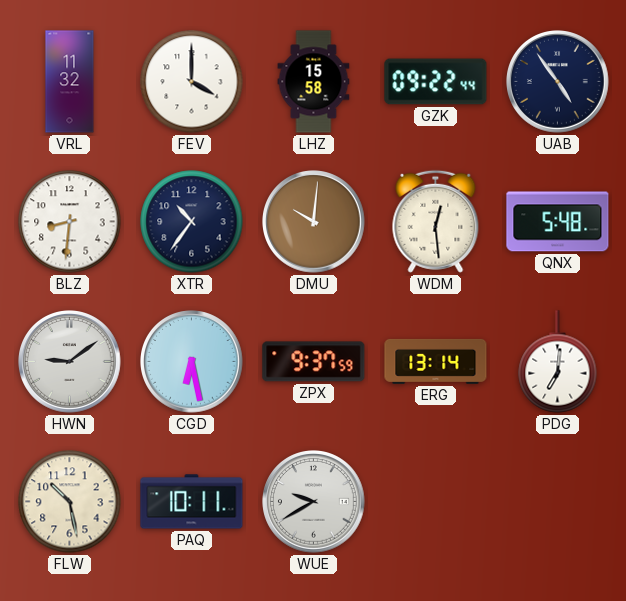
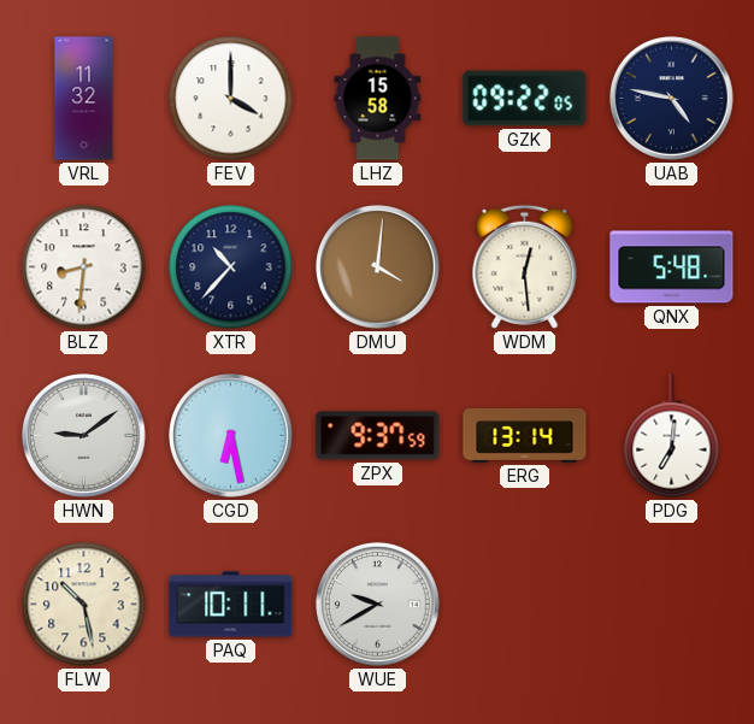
GZK: 09:22:44 -> 09:22:05
UAB: 4:54 -> 4:47
XTR: 10:36 -> 10:37
DMU: 10:01 -> 4:01
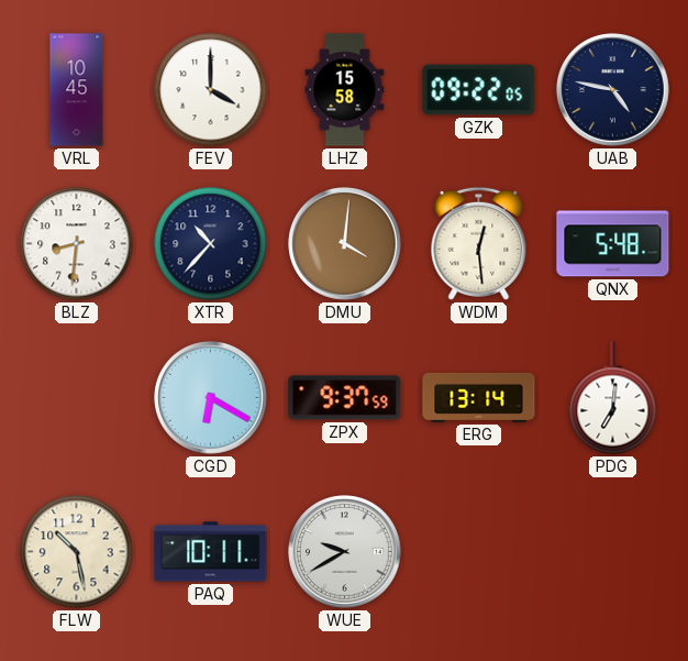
VRL: 11:32 -> 10:45
HWN: 9:09 -> none
CGD: 6:28 -> 6:20
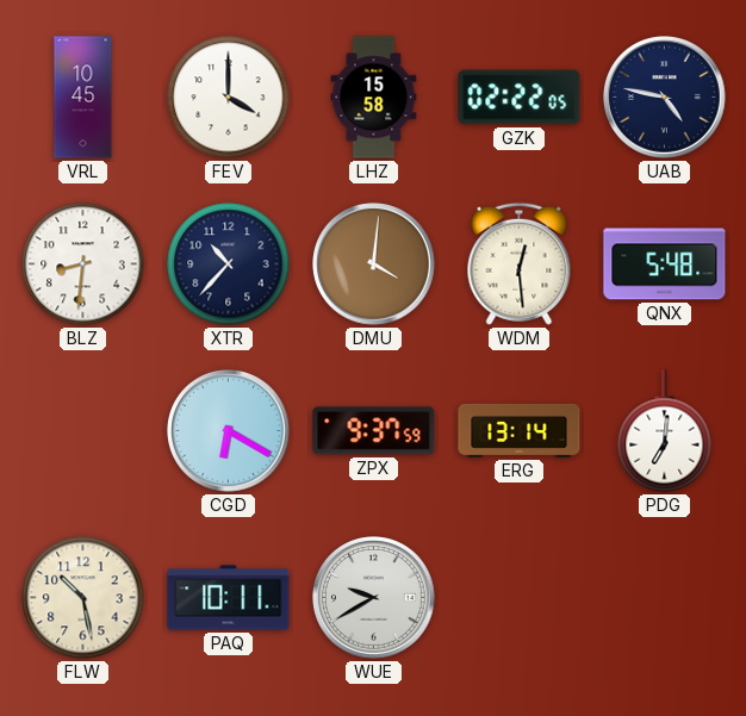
GZK: 09:22 -> 02:22
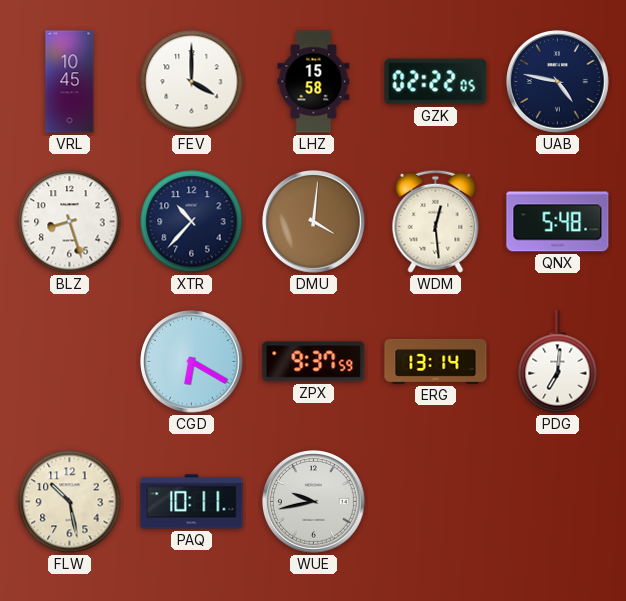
BLZ: 8:31 -> 8:27
WUE: 9:40 -> 9:43
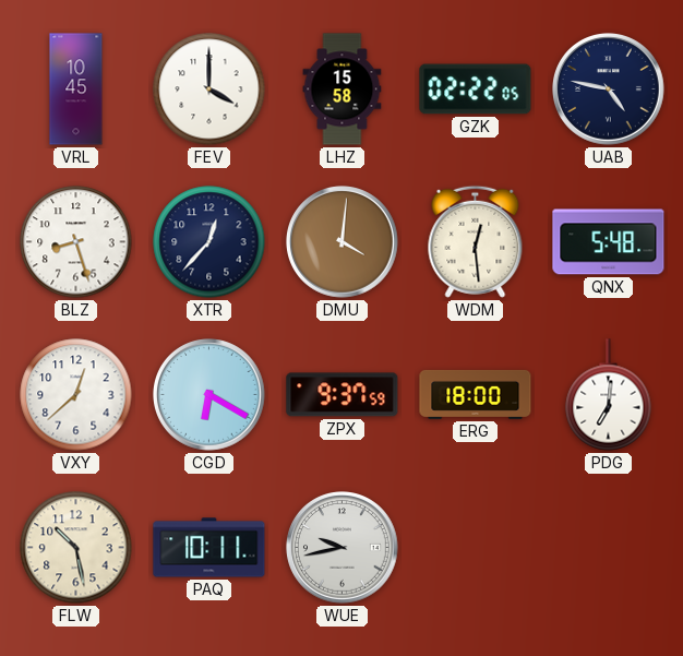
XTR: 10:37 -> 12:37
VXY: none -> 12:38
ERG: 13:14 -> 18:00
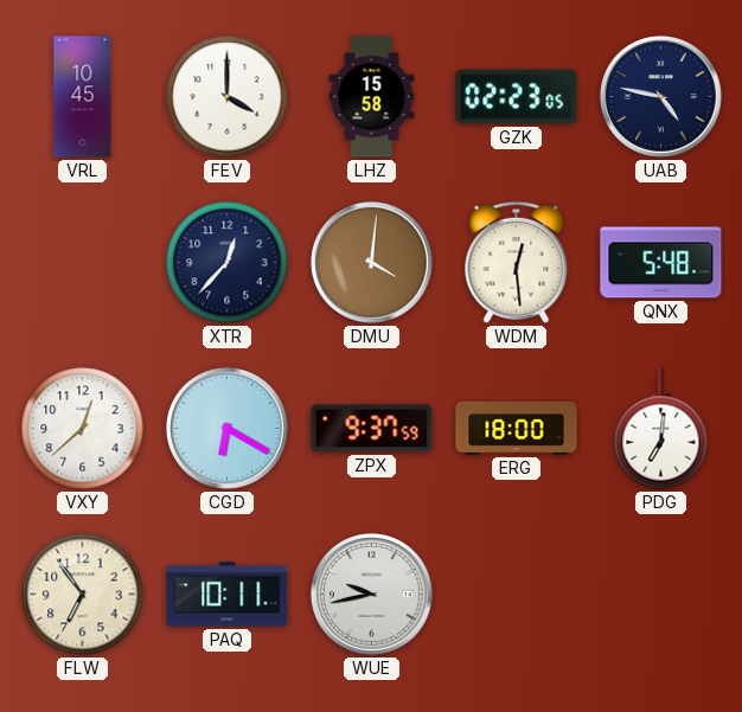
GZK: 02:22 -> 02:23
BLZ: 8:27 -> none
FLW: 10:28 -> 6:54
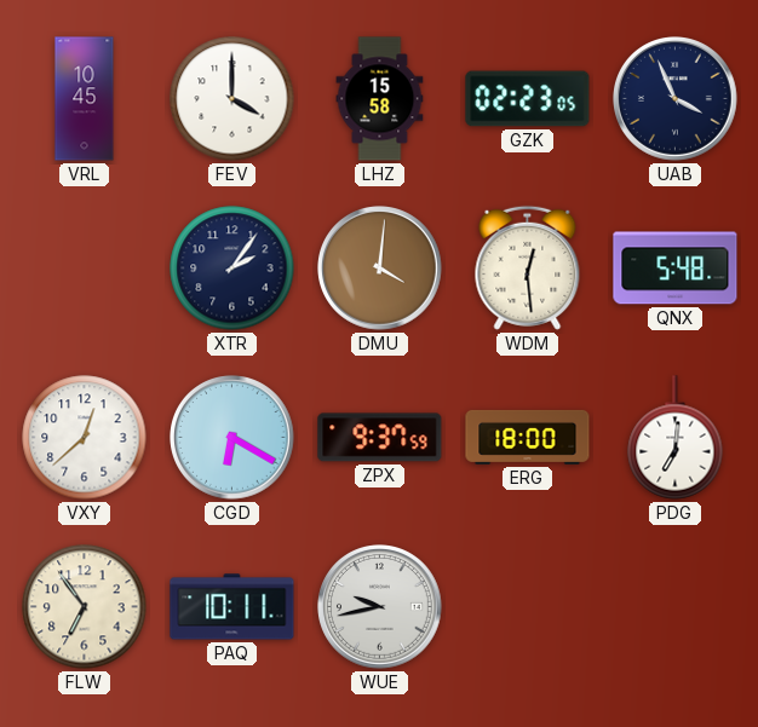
UAB: 4:47 -> 3:56
XTR: 12:37 -> 2:06
